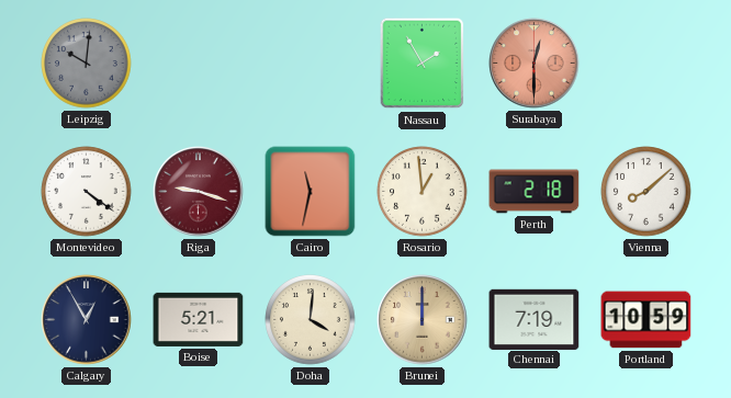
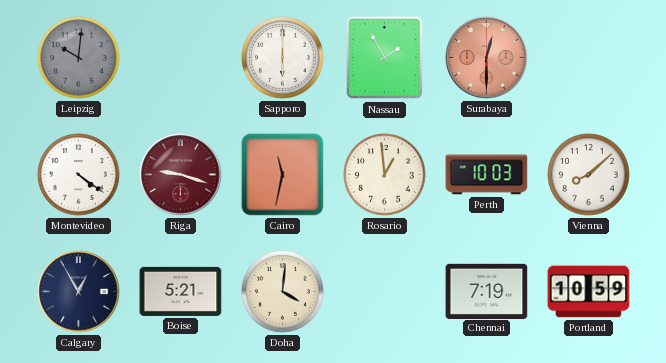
Sapporo: none -> 6:00
Perth: 2:18 -> 10:03
Brunei: 12:00 -> none
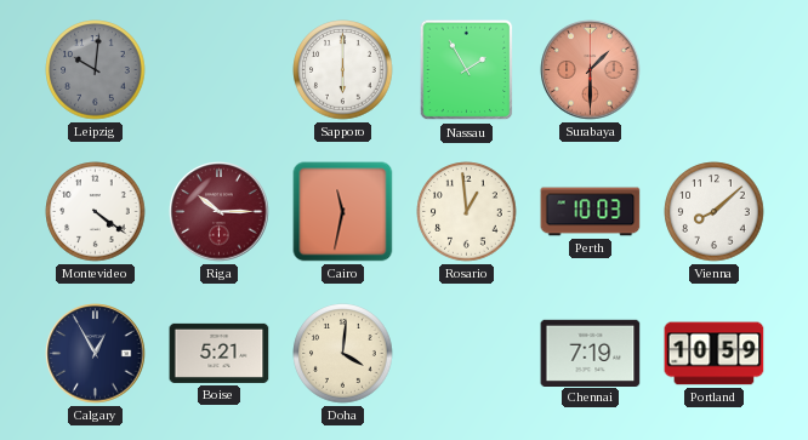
Surabaya: 12:30 -> 1:30
Riga: 9:18 -> 10:15
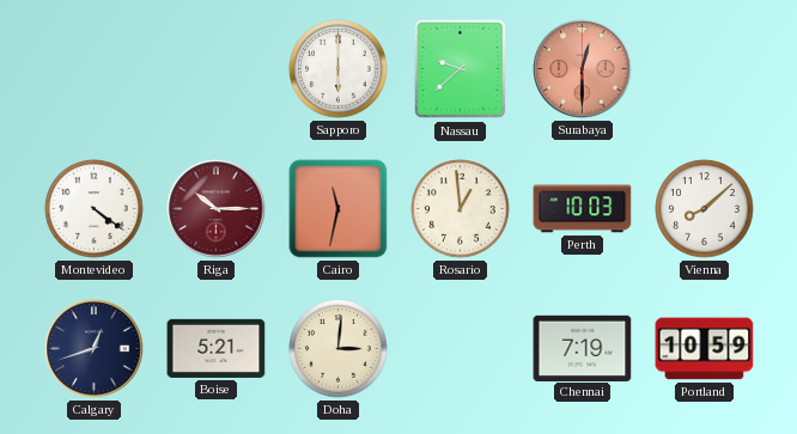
Leipzig: 10:01 -> none
Nassau: 1:55 -> 9:38
Surabaya: 1:30 -> 12:30
Calgary: 12:55 -> 12:42
Doha: 4:01 -> 3:01
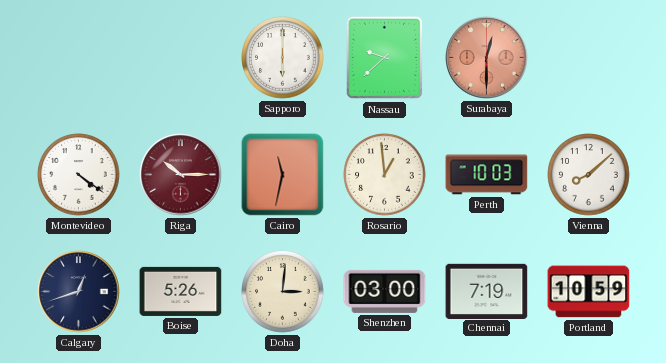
Boise: 5:21 -> 5:26
Shenzhen: none -> 03:00
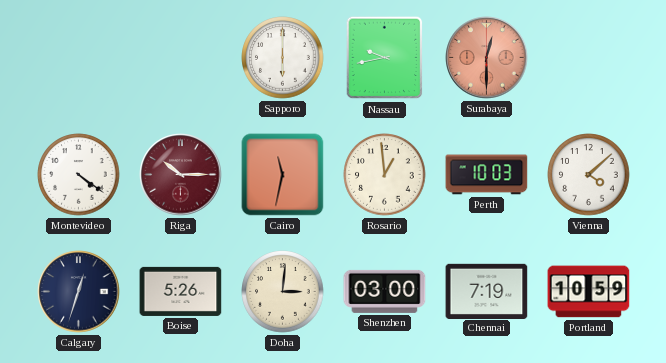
Nassau: 9:38 -> 9:43
Vienna: 8:08 -> 4:08
Calgary: 12:42 -> 12:33
